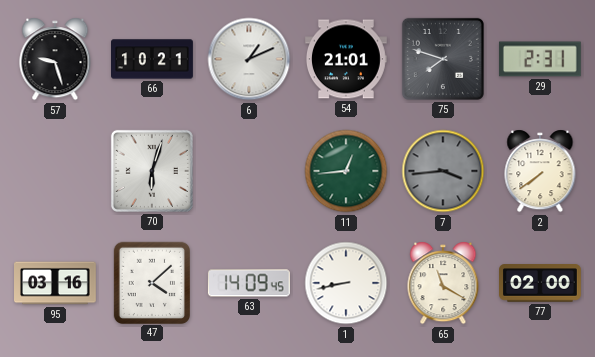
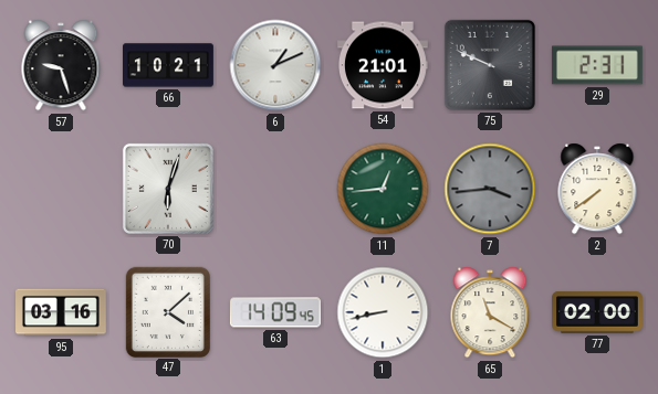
75: 7:48 -> 9:49
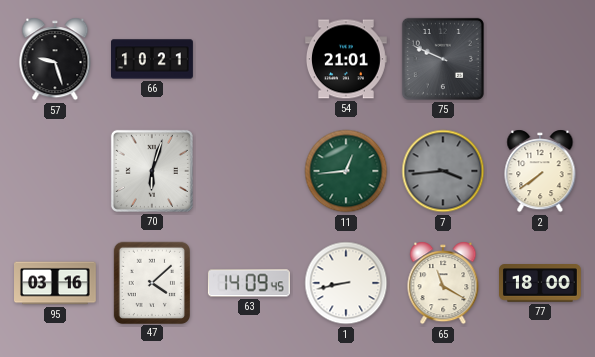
6: 1:11 -> none
29: 2:31 -> none
77: 02:00 -> 18:00
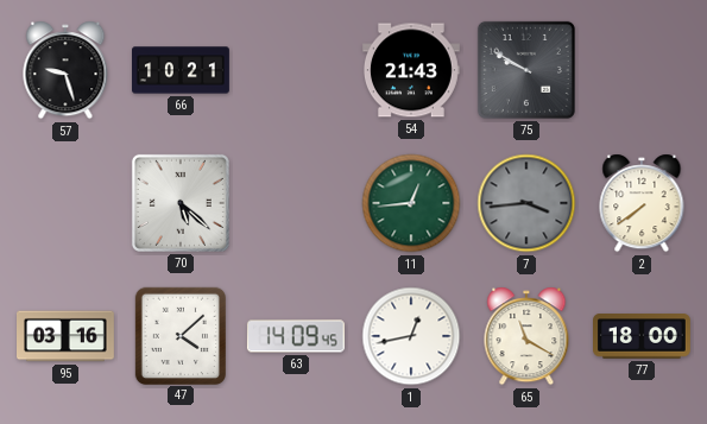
54: 21:01 -> 21:43
75: 9:49 -> 9:50
70: 6:03 -> 5:22
1: 8:43 -> 12:43
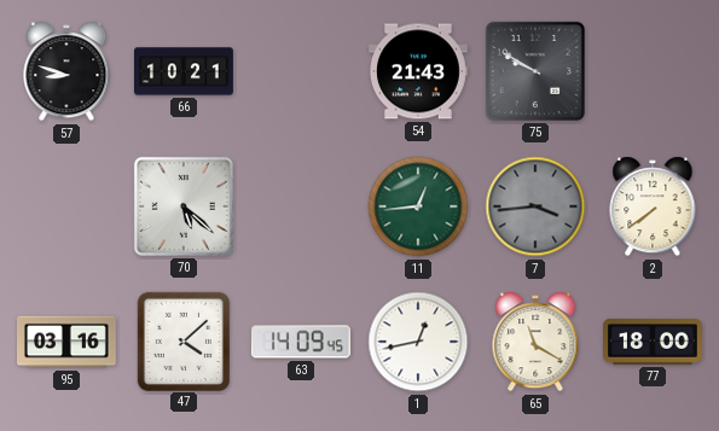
57: 9:27 -> 8:48
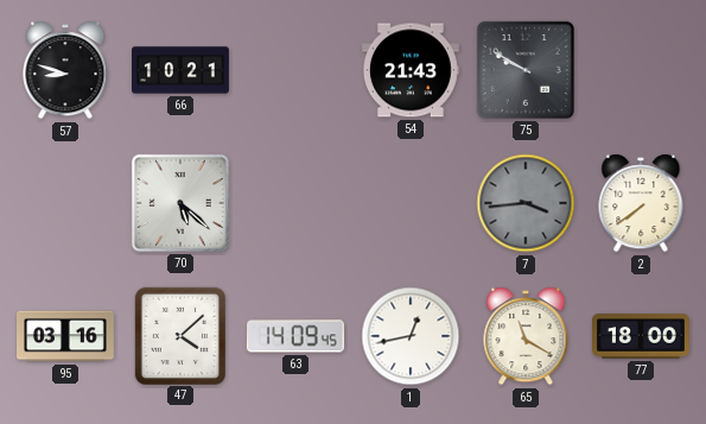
11: 12:44 -> none
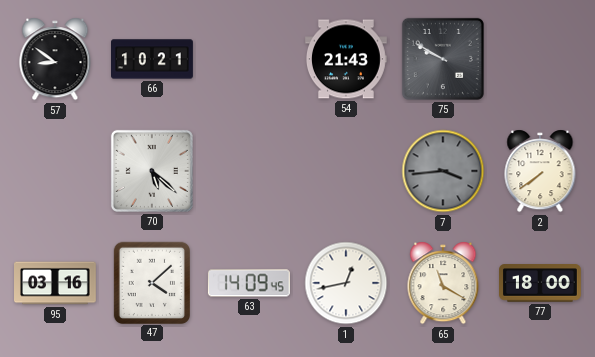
57: 8:48 -> 8:51
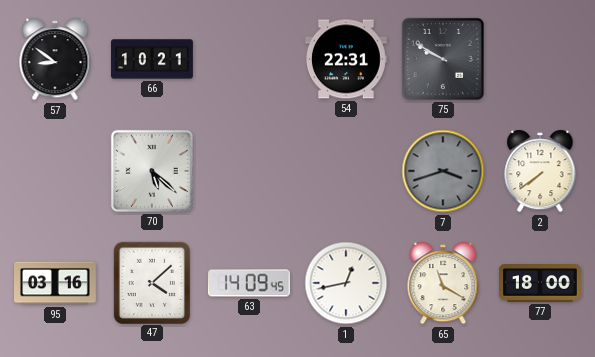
54: 21:43 -> 22:31
7: 3:44 -> 3:42
